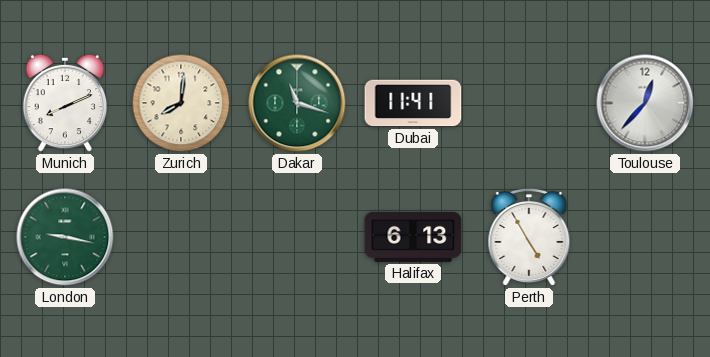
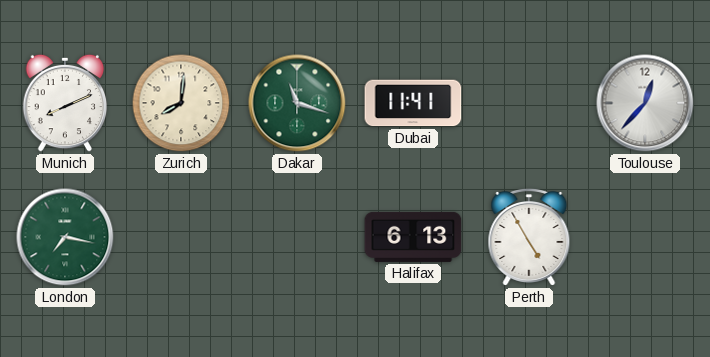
London: 9:17 -> 7:17
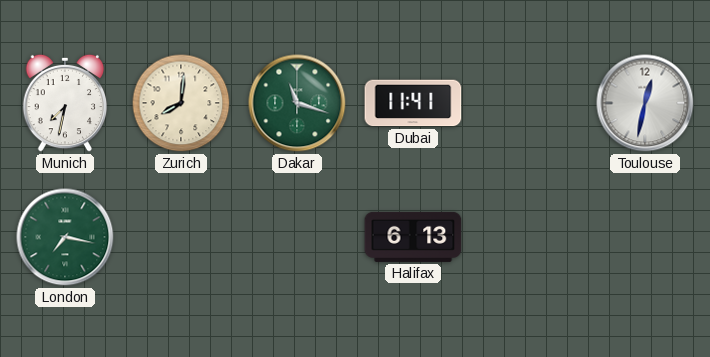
Munich: 8:11 -> 7:32
Toulouse: 12:37 -> 12:32
Perth: 4:55 -> none
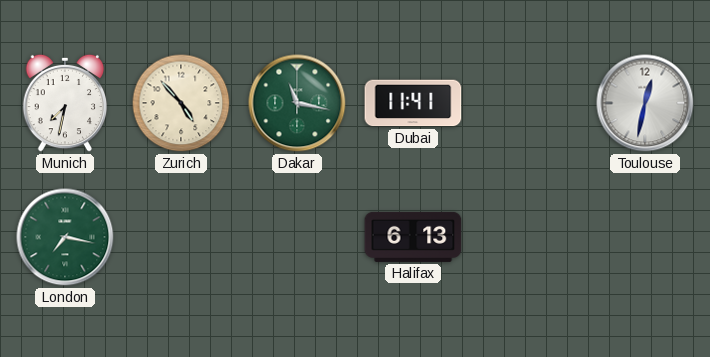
Zurich: 8:01 -> 4:53
Dakar: 11:18 -> 11:17
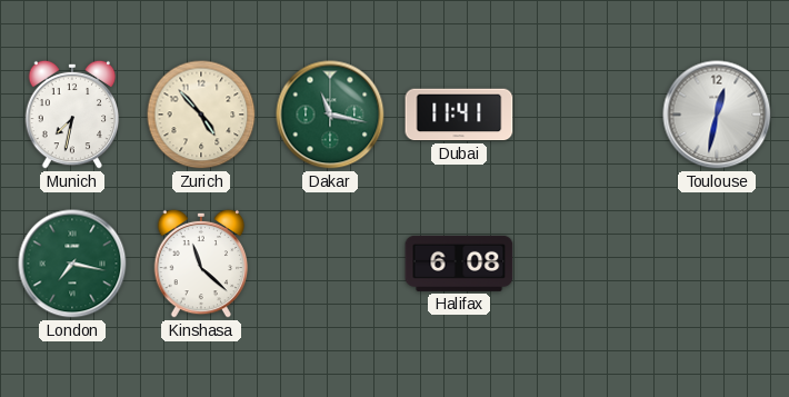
Kinshasa: none -> 11:22
Halifax: 6:13 -> 6:08
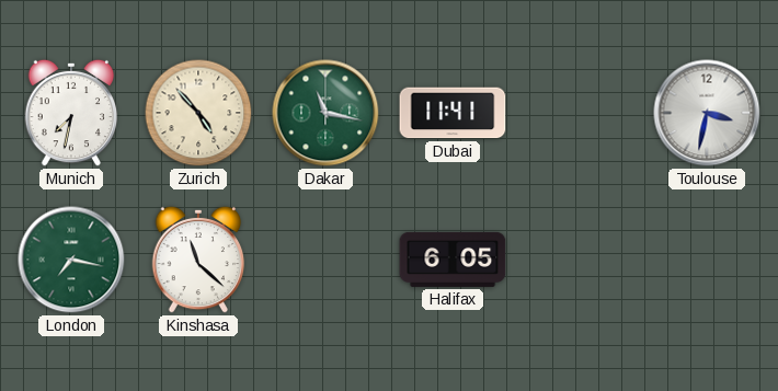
Toulouse: 12:32 -> 3:32
Halifax: 6:08 -> 6:05
